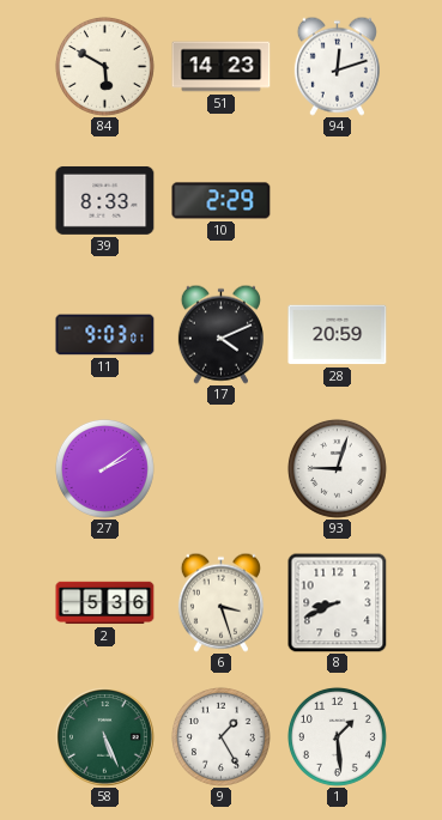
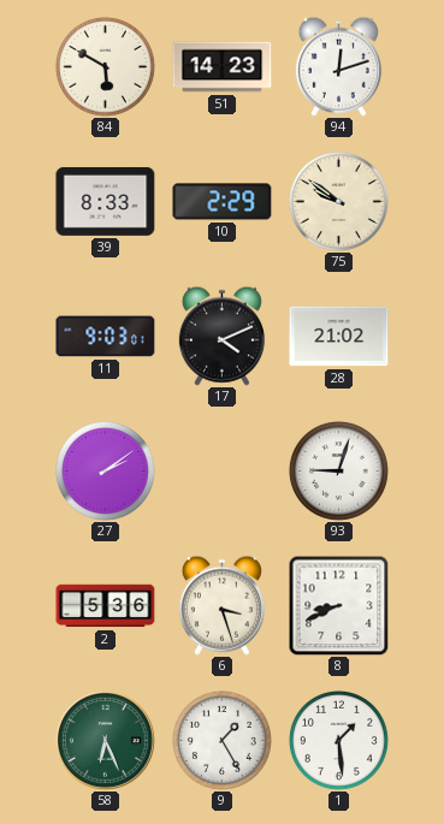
75: none -> 9:51
28: 20:59 -> 21:02
58: 5:26 -> 6:26
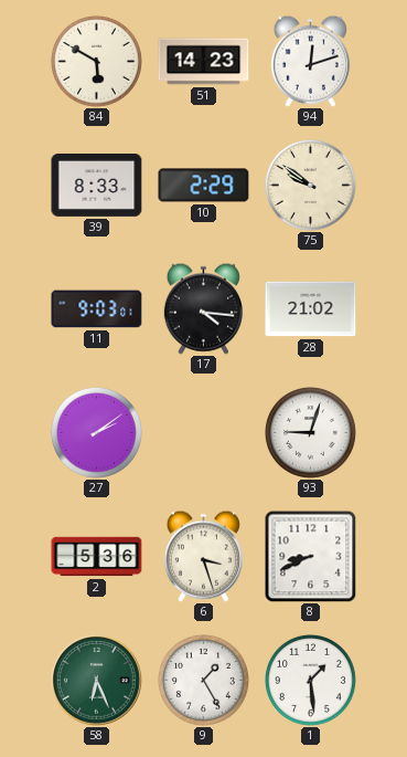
17: 4:11 -> 4:16
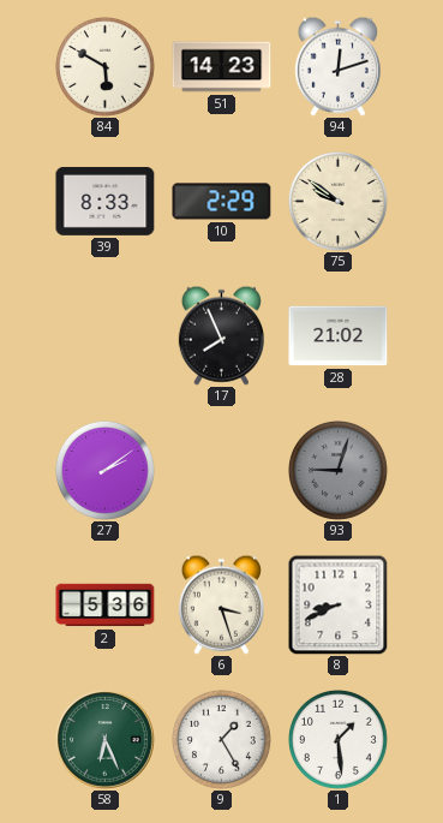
11: 9:03 -> none
17: 4:16 -> 7:56
93 dial: white -> grey
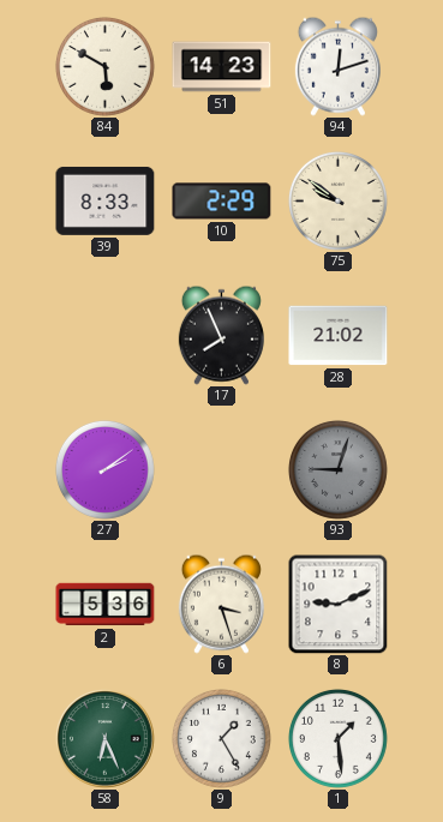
8: 8:41 -> 9:11
